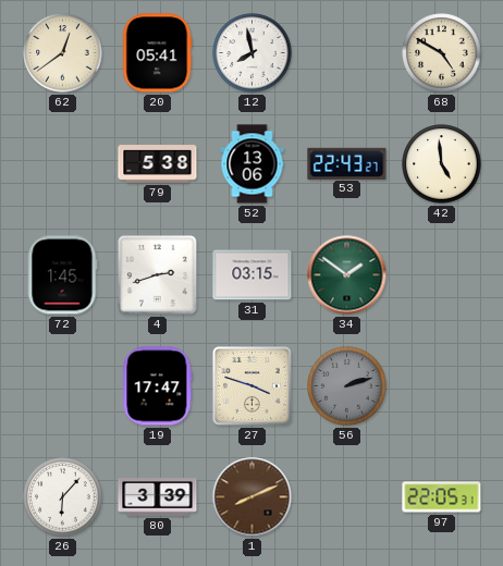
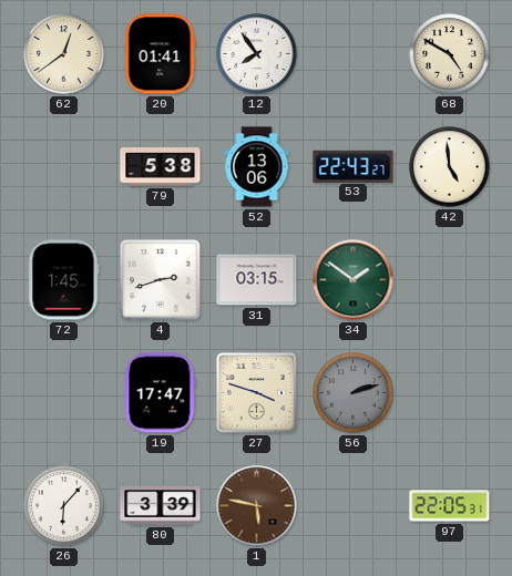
20: 05:41 -> 01:41
12: 7:58 -> 7:54
1: 8:11 -> 5:47
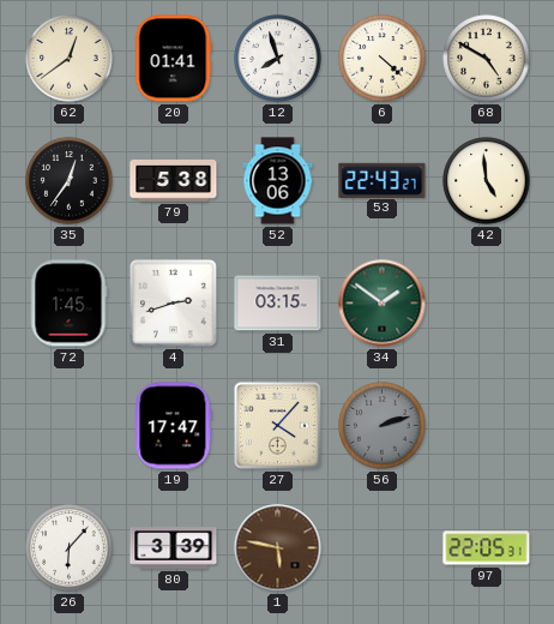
12: 7:54 -> 7:57
6: none -> 4:22
35: none -> 12:36
27: 3:48 -> 4:07
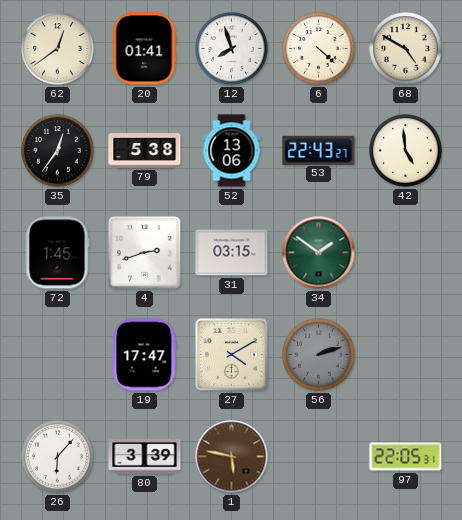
27: 4:07 -> 4:10
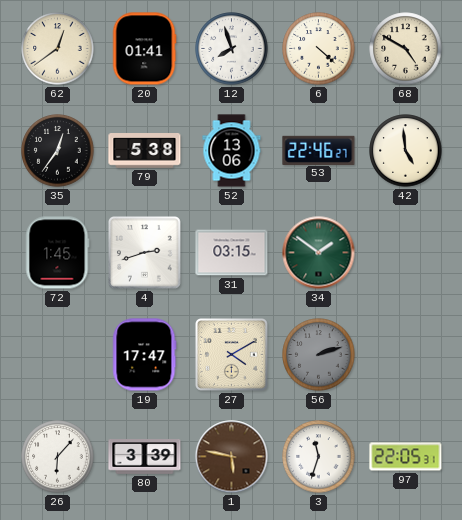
53: 22:43 -> 22:46
3: none -> 11:33
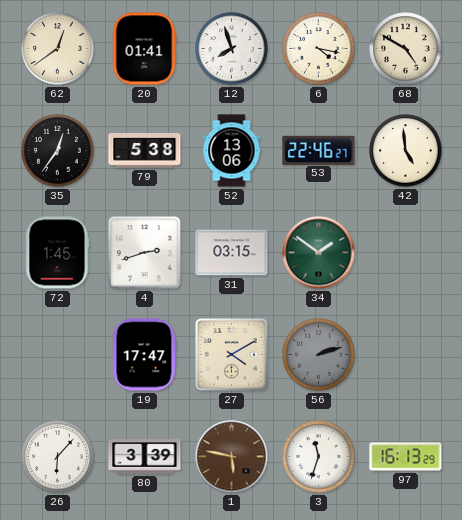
6: 4:22 -> 4:17
97: 22:05 -> 16:13
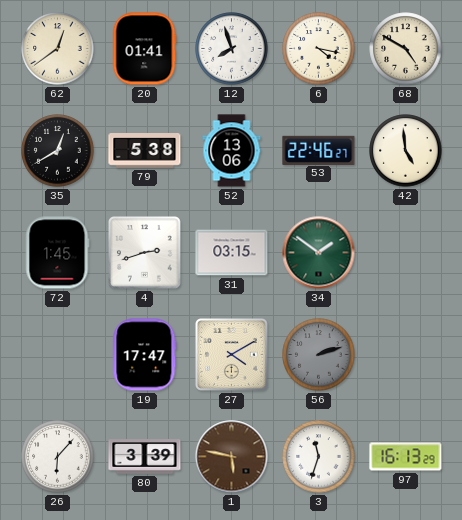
35: 12:36 -> 12:40
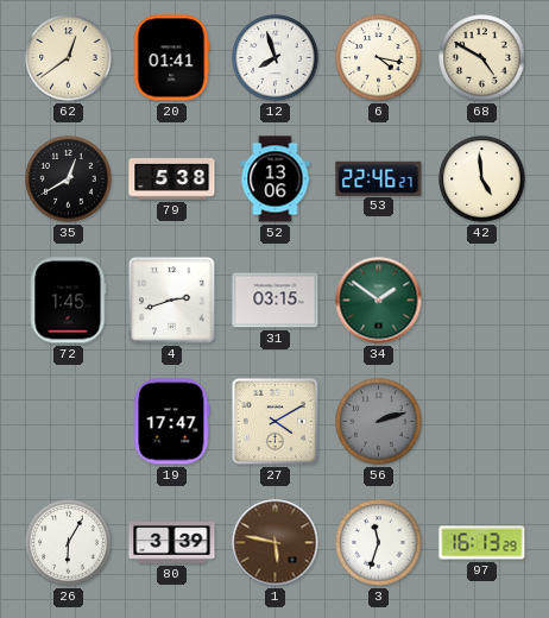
26: 6:07 -> 6:05
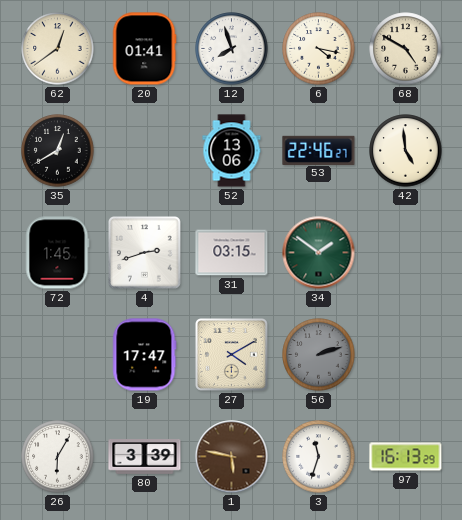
79: 5:38 -> none
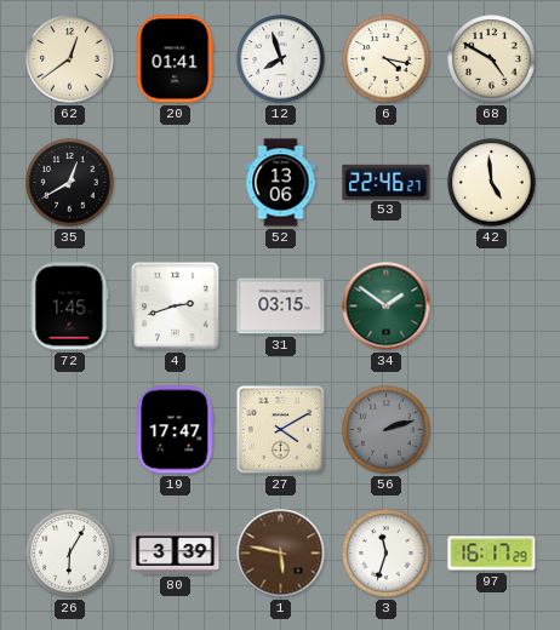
97: 16:13 -> 16:17
